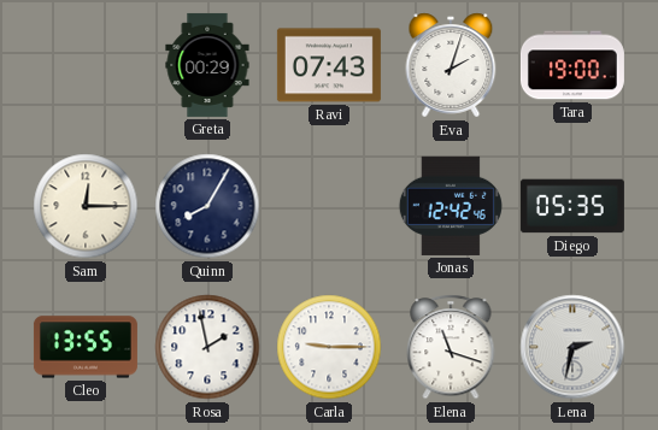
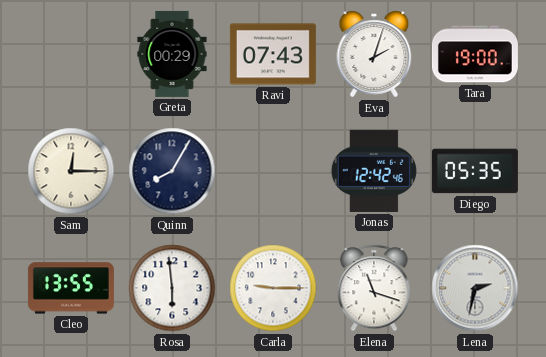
Rosa: 1:58 -> 5:59
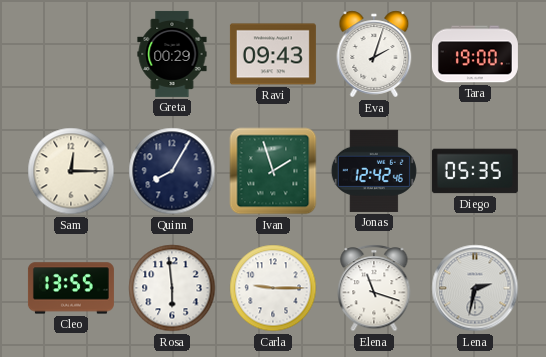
Ravi: 07:43 -> 09:43
Ivan: none -> 1:57
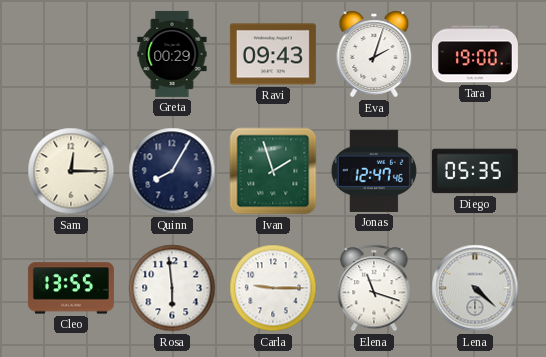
Jonas: 12:42 -> 12:47
Lena: 2:32 -> 4:22
